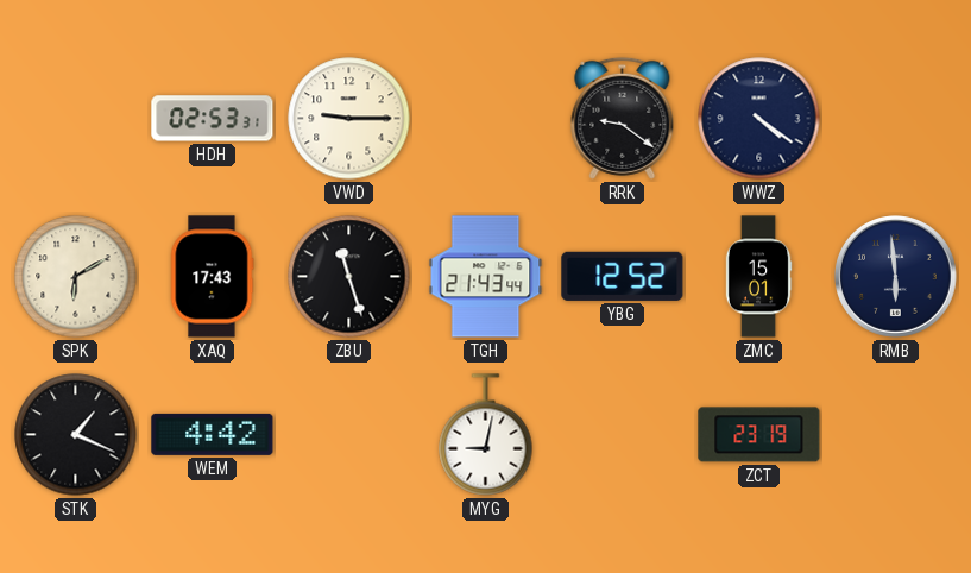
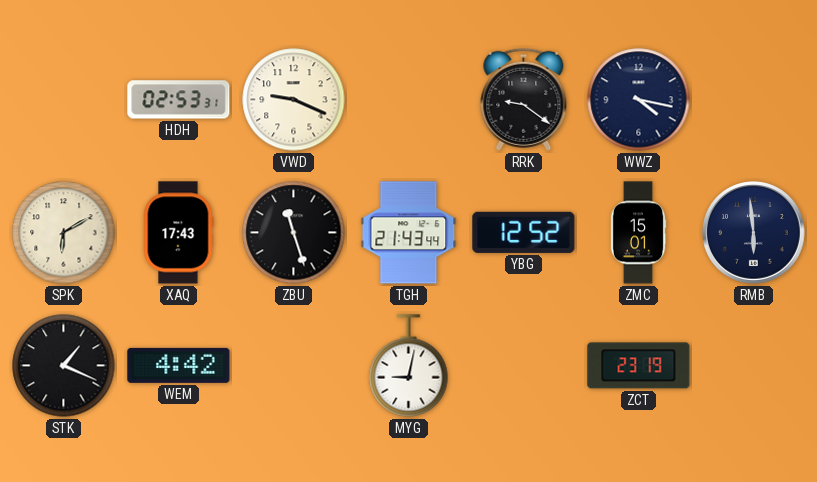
VWD: 9:15 -> 9:19
WWZ: 4:21 -> 4:17
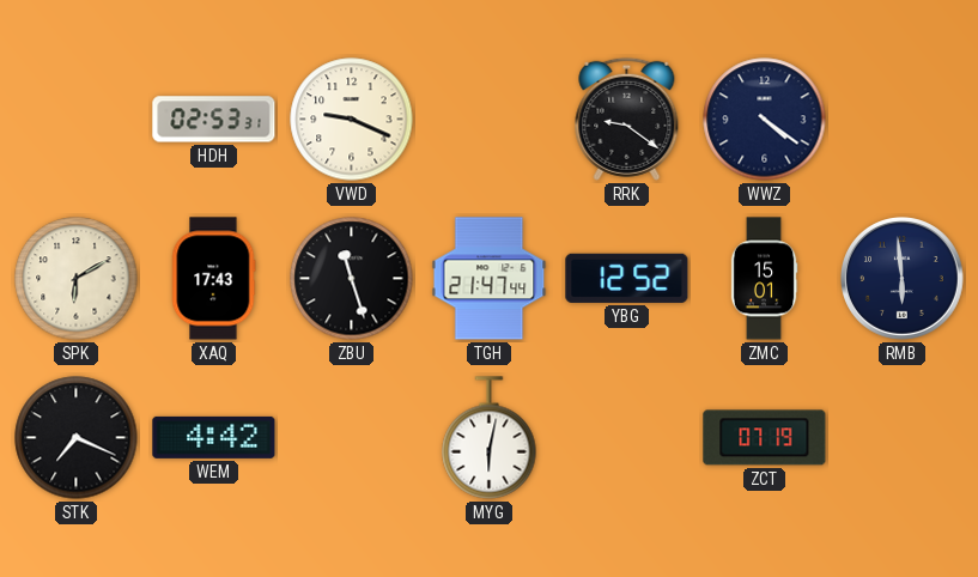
WWZ: 4:17 -> 4:21
TGH: 21:43 -> 21:47
STK: 1:19 -> 7:19
MYG: 9:02 -> 6:02
ZCT: 23:19 -> 07:19
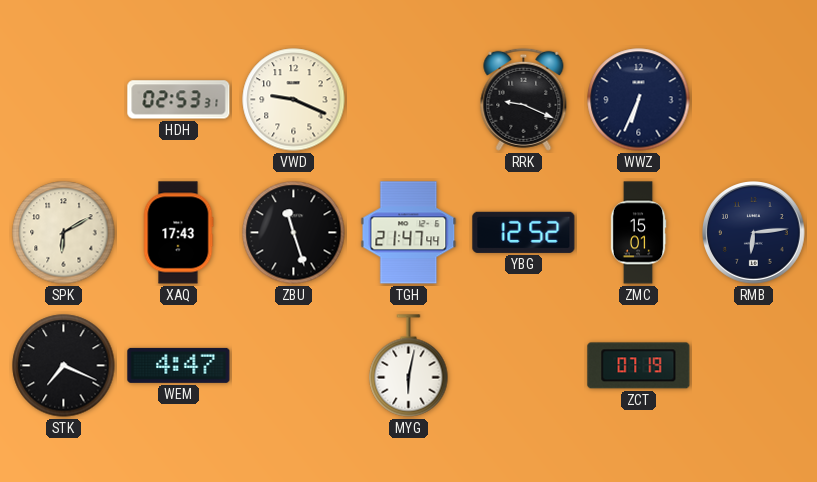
RRK: 9:21 -> 9:19
WWZ: 4:21 -> 6:34
RMB: 5:59 -> 6:14
WEM: 4:42 -> 4:47
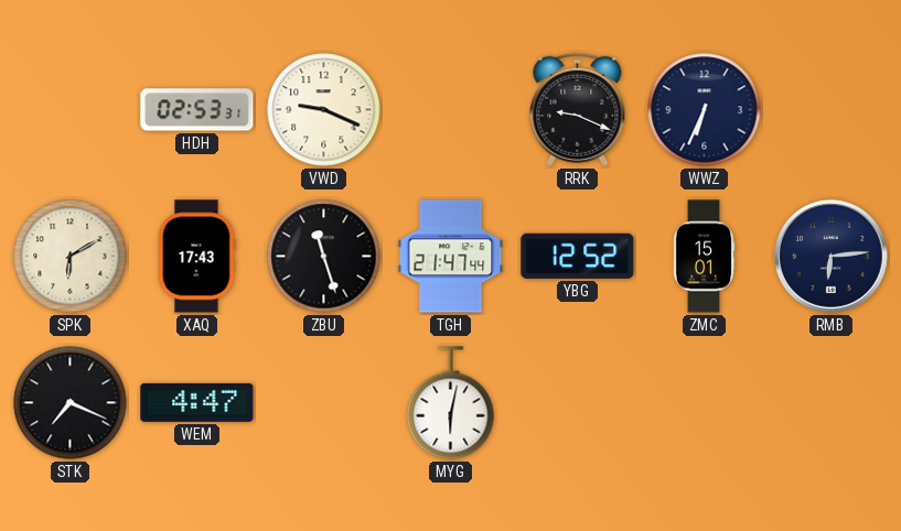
ZCT: 07:19 -> none
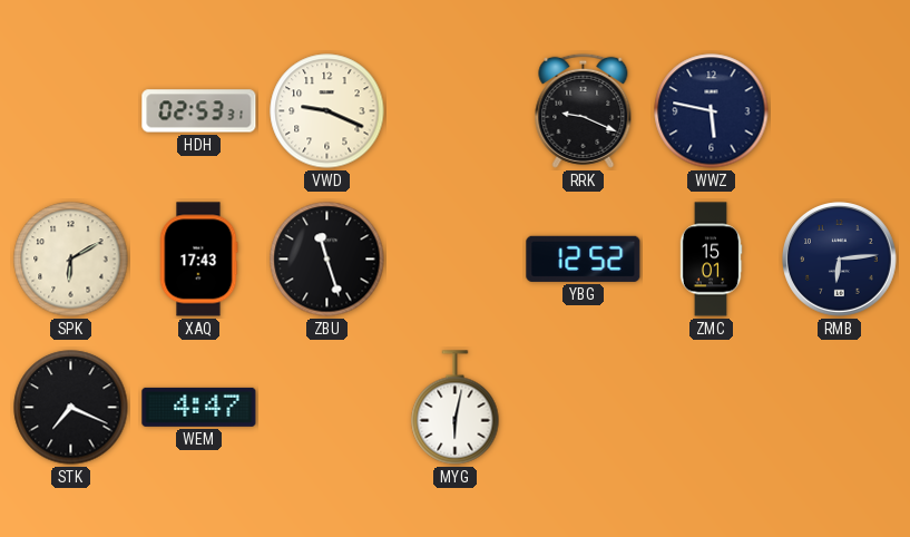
WWZ: 6:34 -> 5:47
TGH: 21:47 -> none
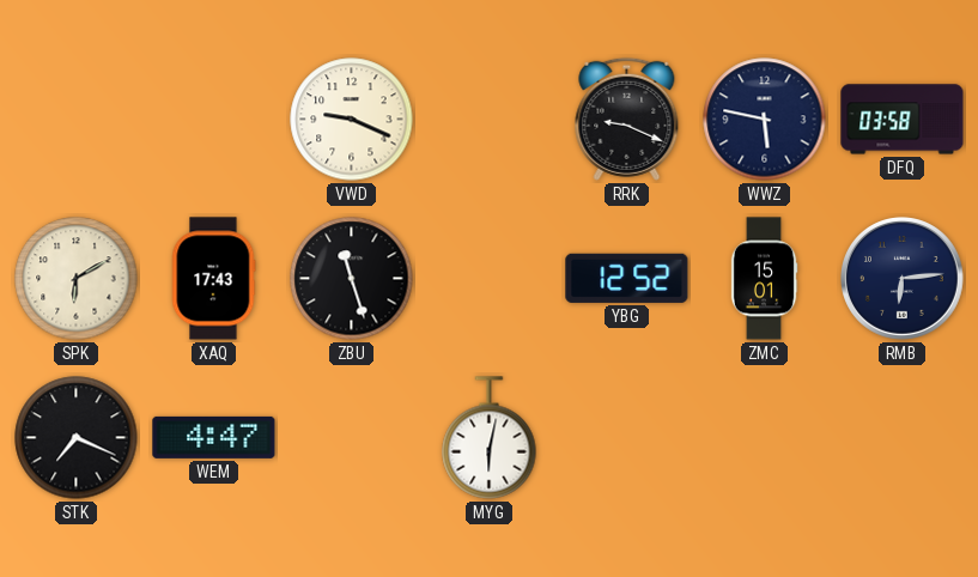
HDH: 02:53 -> none
DFQ: none -> 03:58
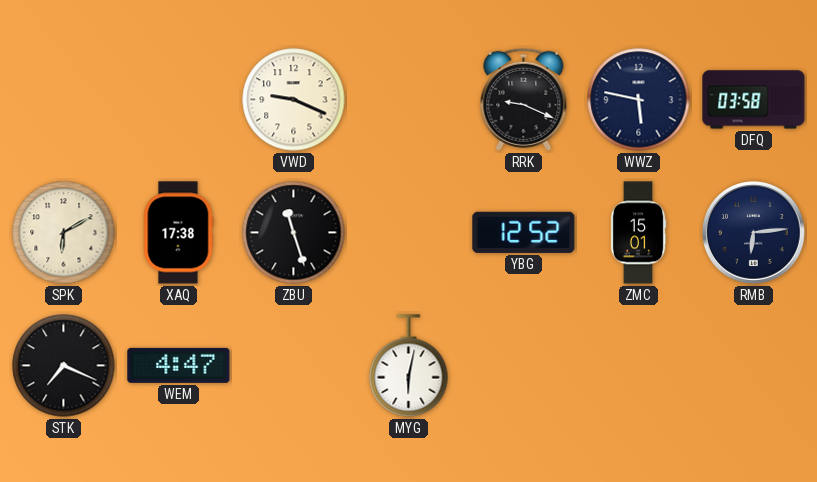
XAQ: 17:43 -> 17:38
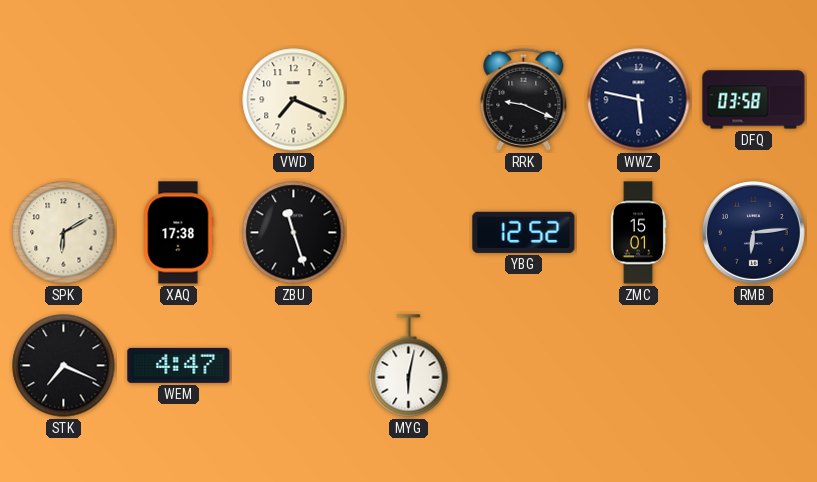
VWD: 9:19 -> 7:19
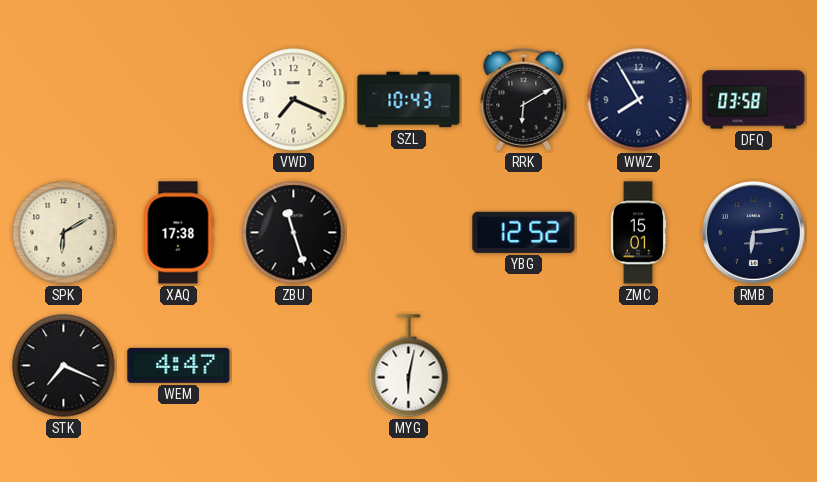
SZL: none -> 10:43
RRK: 9:19 -> 6:10
WWZ: 5:47 -> 7:55
